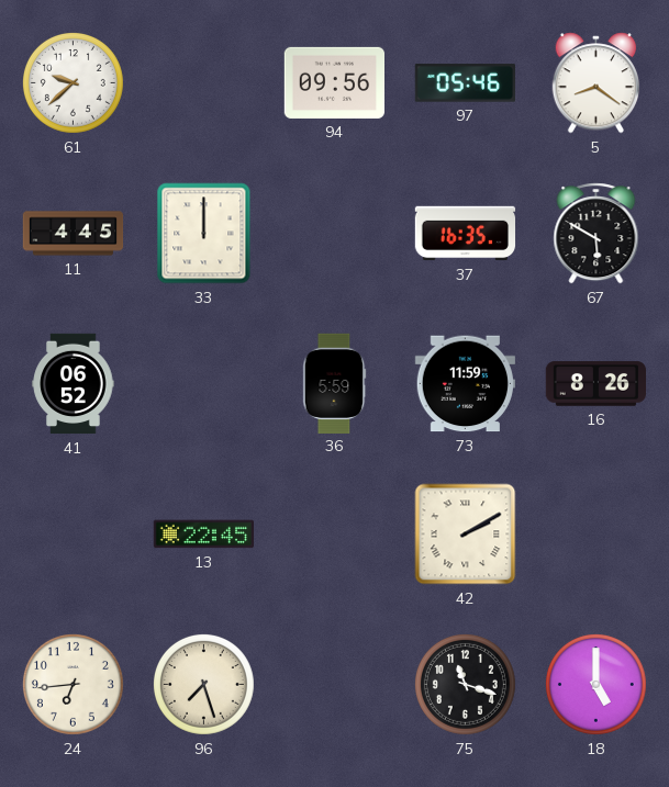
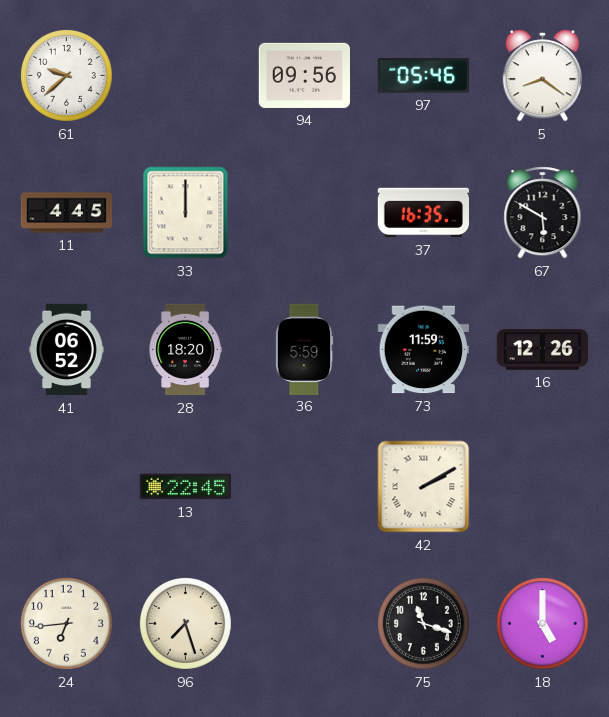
28: none -> 18:20
16: 8:26 -> 12:26
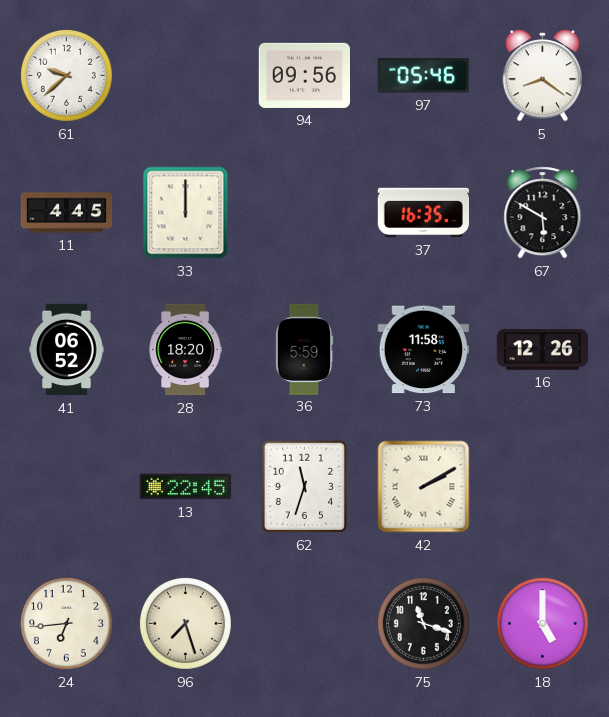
73: 11:59 -> 11:58
62: none -> 11:33
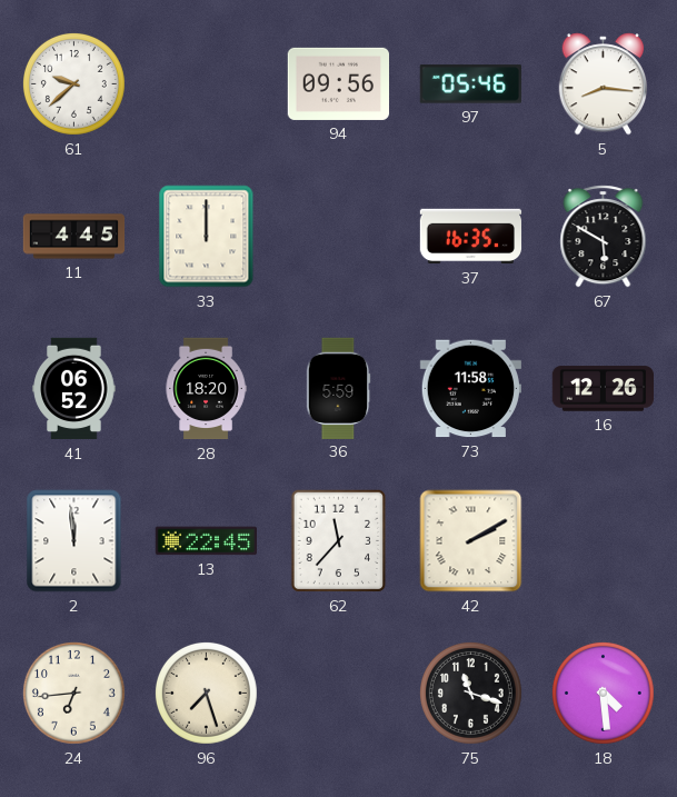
5: 8:21 -> 8:16
2: none -> 11:59
62: 11:33 -> 11:37
18: 5:00 -> 4:29
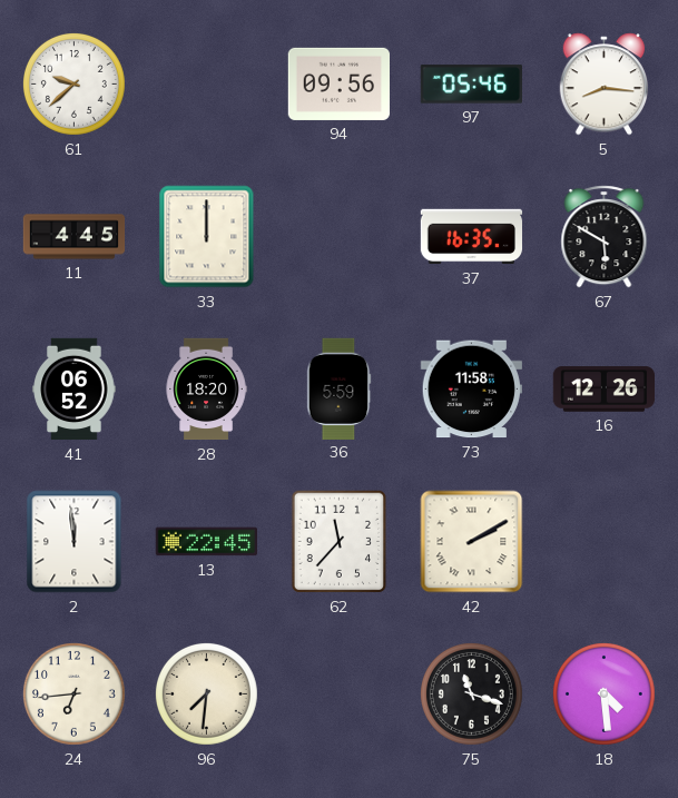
96: 7:27 -> 7:31
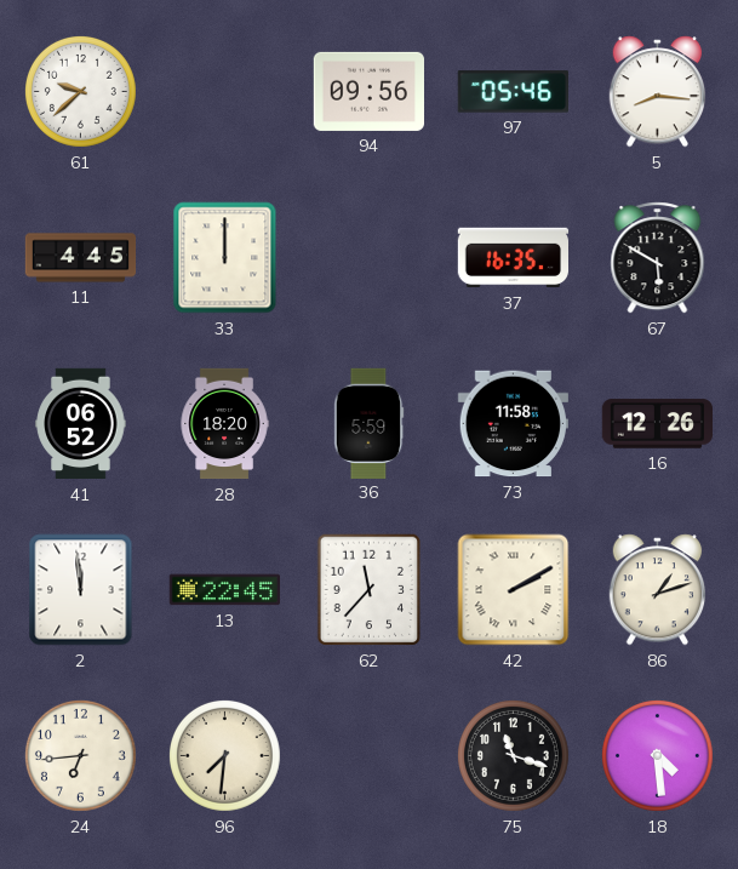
86: none -> 1:12
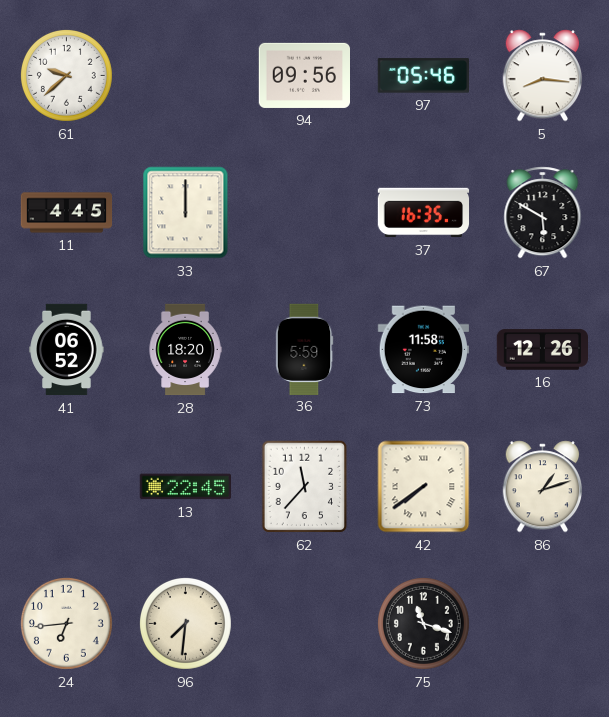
2: 11:59 -> none
42: 2:10 -> 7:39
18: 4:29 -> none
